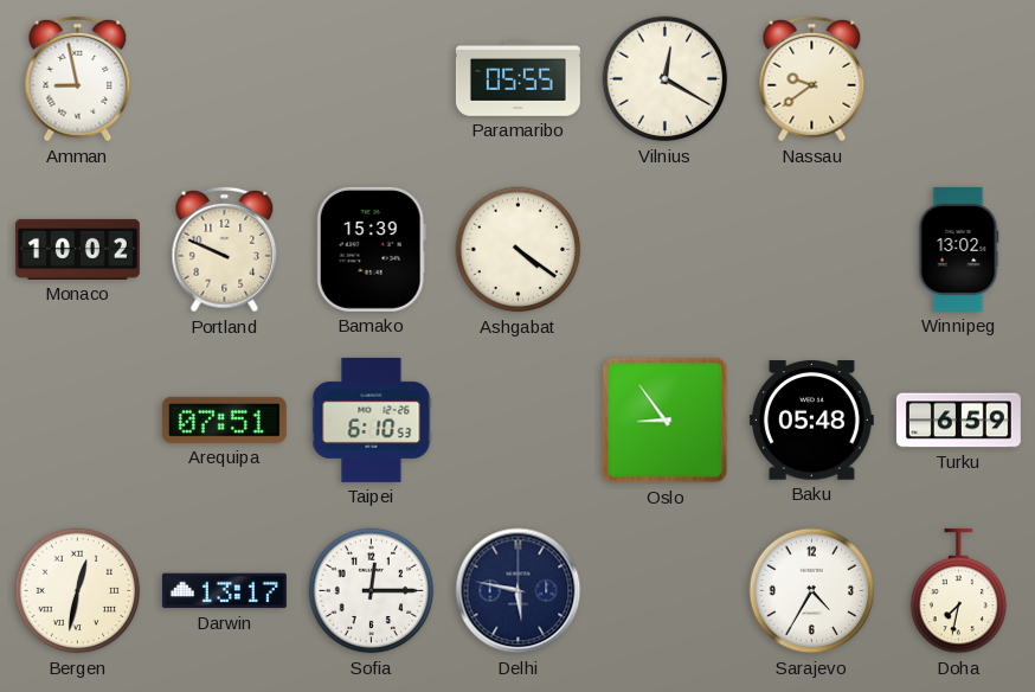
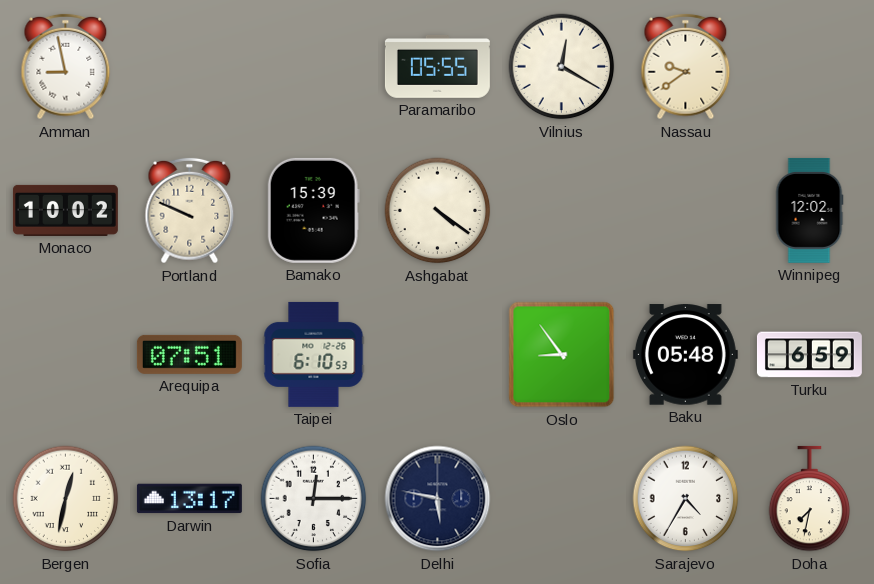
Winnipeg: 13:02 -> 12:02
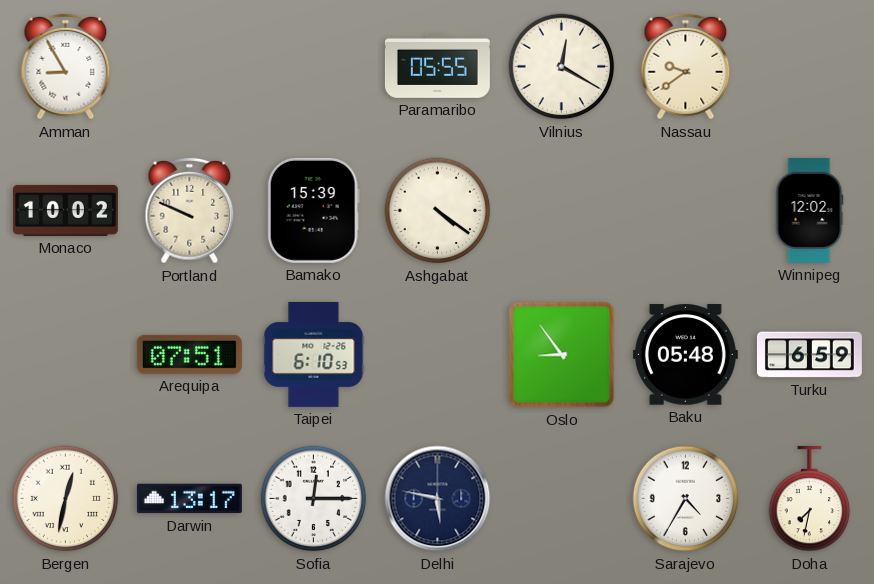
Amman: 8:58 -> 8:55
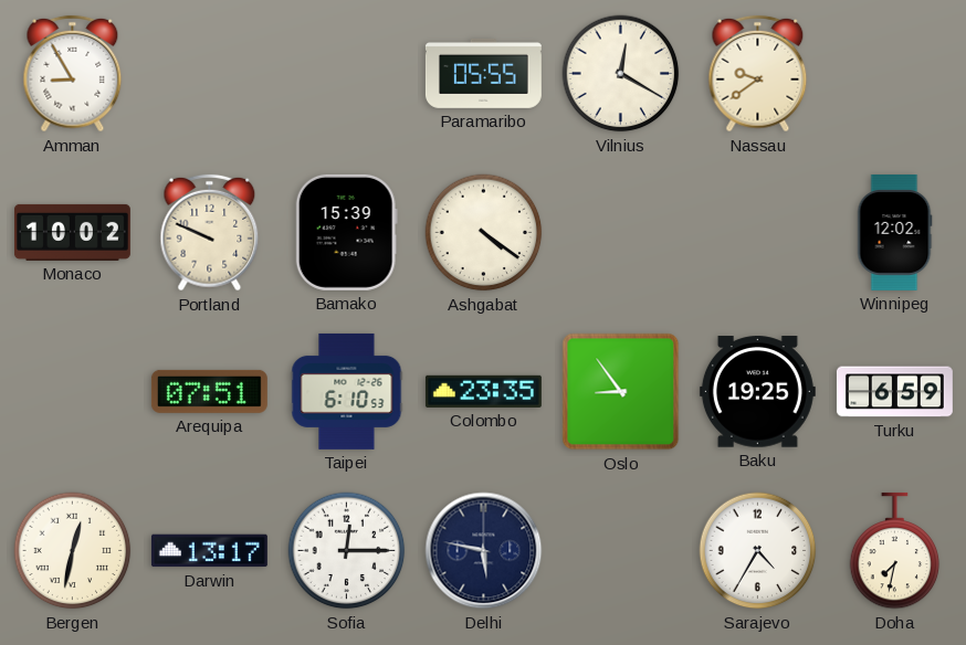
Colombo: none -> 23:35
Baku: 05:48 -> 19:25
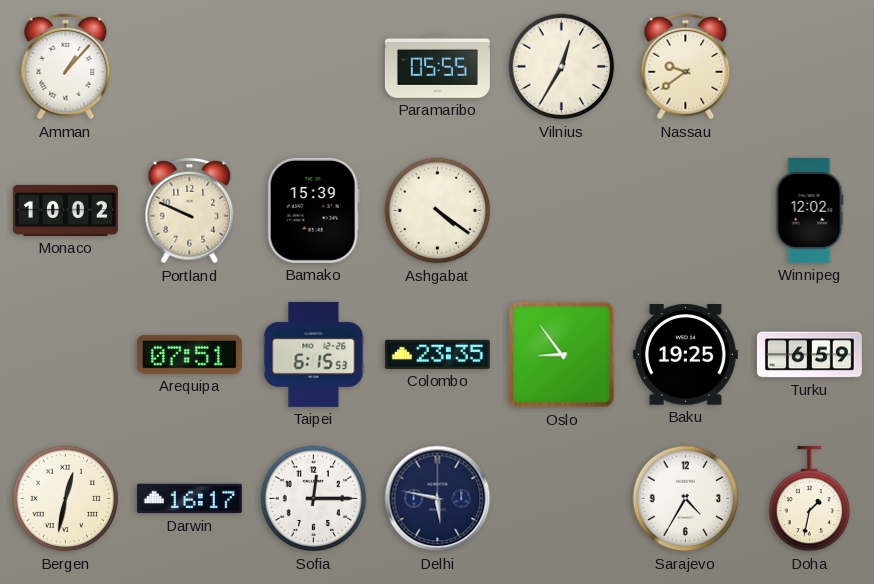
Amman: 8:55 -> 1:07
Vilnius: 12:20 -> 12:35
Taipei: 6:10 -> 6:15
Darwin: 13:17 -> 16:17
Doha: 7:32 -> 1:32
